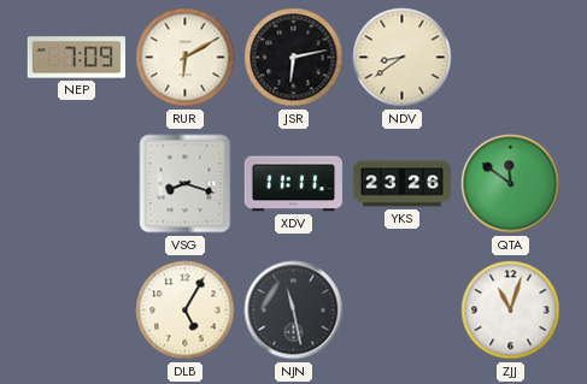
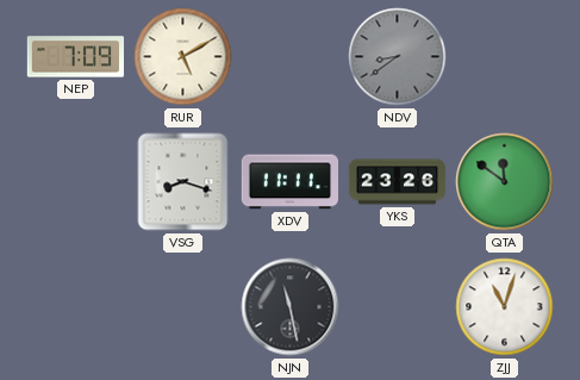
RUR: 6:10 -> 5:10
JSR: 6:13 -> none
NDV dial: cream -> grey
DLB: 5:05 -> none
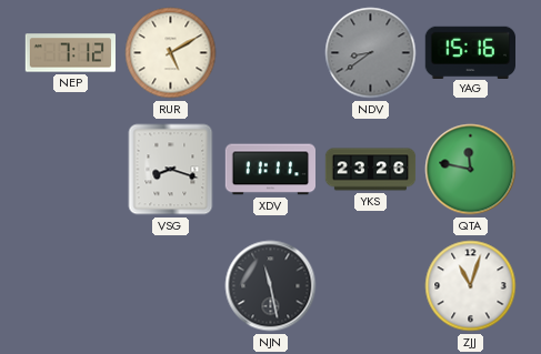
NEP: 7:09 -> 7:12
YAG: none -> 15:16
QTA: 11:51 -> 11:47
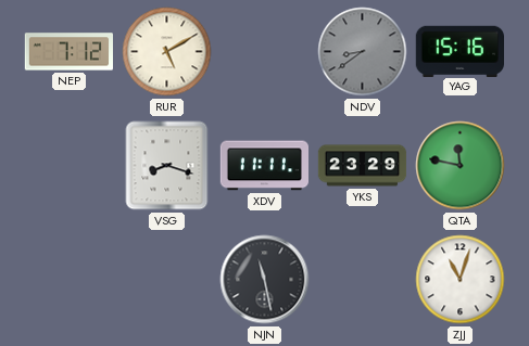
YKS: 23:26 -> 23:29
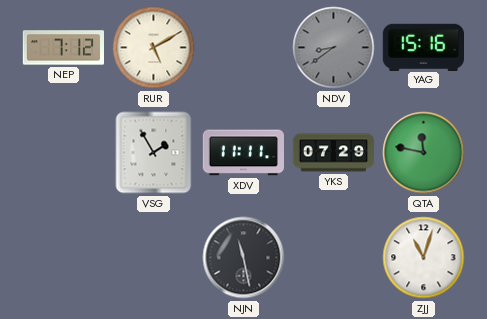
VSG: 8:18 -> 1:55
YKS: 23:29 -> 07:29
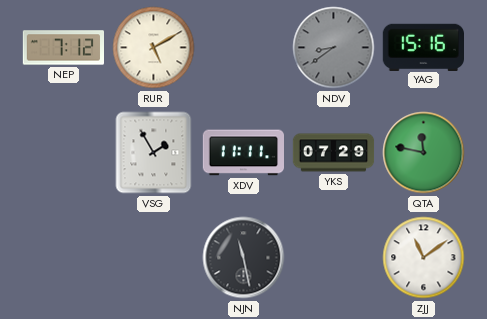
ZJJ: 11:03 -> 11:09
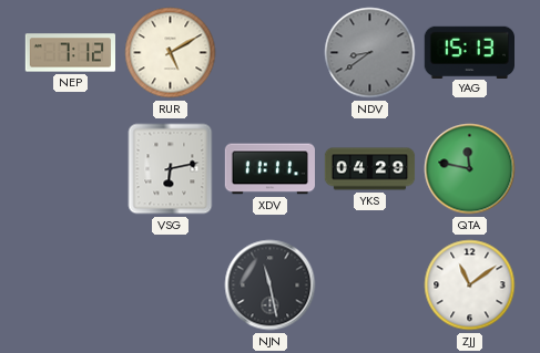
YAG: 15:16 -> 15:13
VSG: 1:55 -> 6:13
YKS: 07:29 -> 04:29
